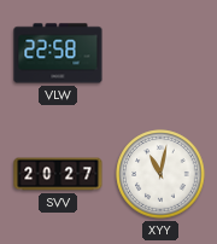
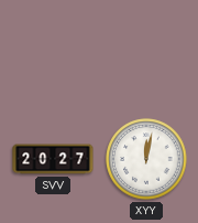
VLW: 22:58 -> none
XYY: 11:02 -> 12:02
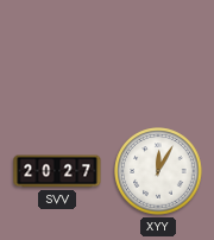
XYY: 12:02 -> 12:05
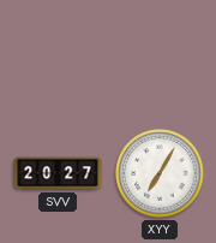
XYY: 12:05 -> 7:05
